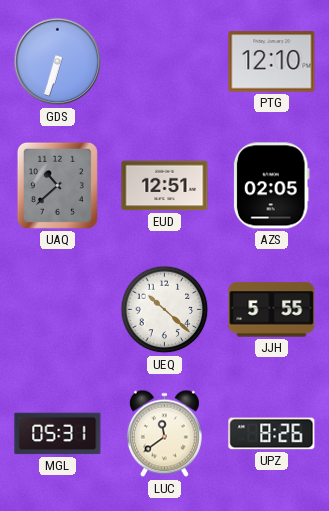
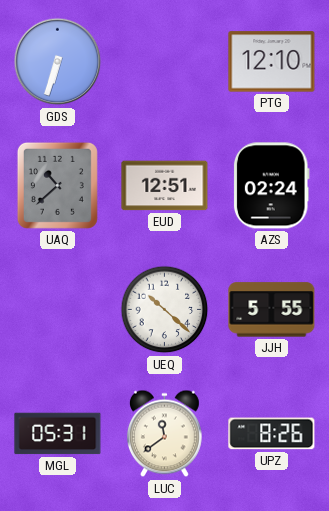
AZS: 02:05 -> 02:24
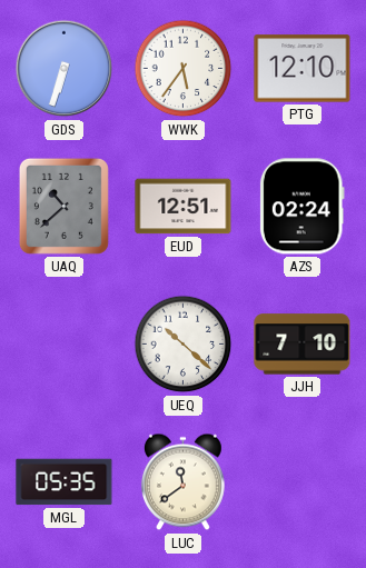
WWK: none -> 5:36
JJH: 5:55 -> 7:10
MGL: 05:31 -> 05:35
UPZ: 8:26 -> none
